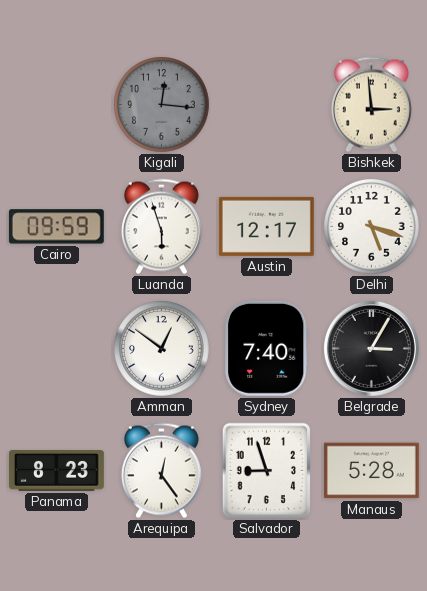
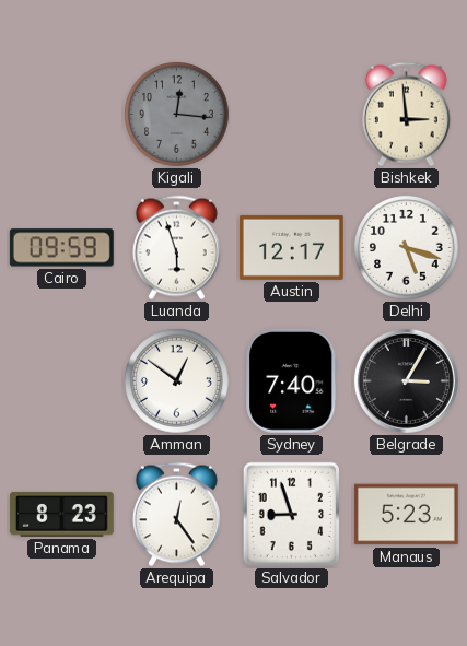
Manaus: 5:28 -> 5:23
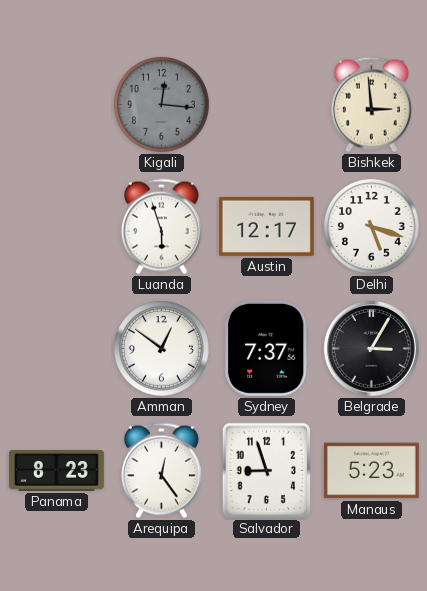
Cairo: 09:59 -> none
Sydney: 7:40 -> 7:37
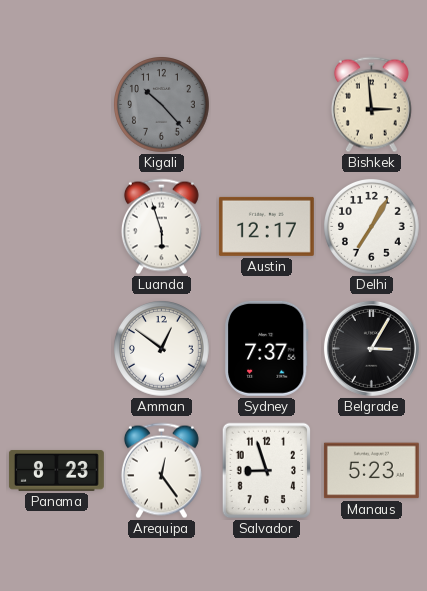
Kigali: 12:16 -> 10:23
Delhi: 5:18 -> 7:05
